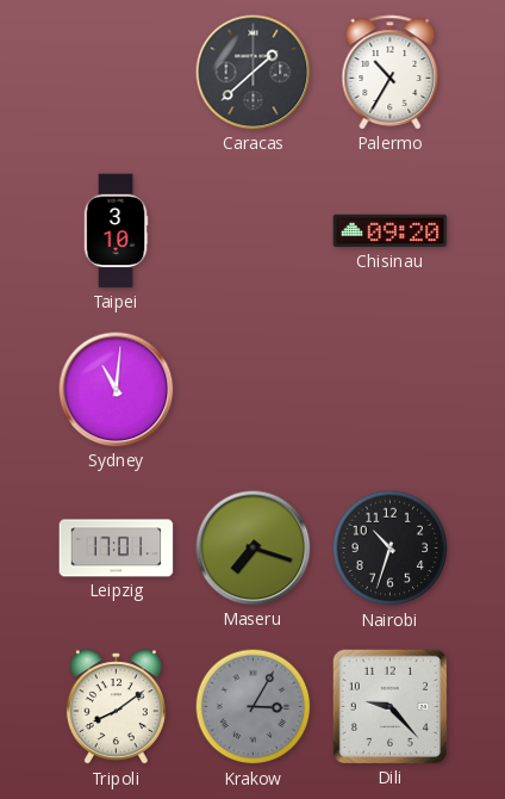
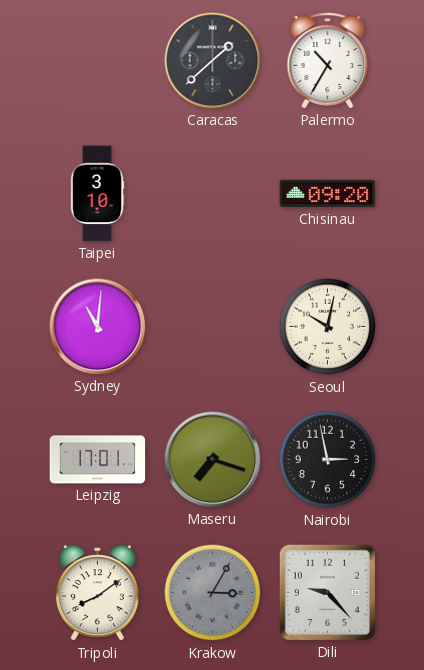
Seoul: none -> 10:02
Nairobi: 10:33 -> 2:58
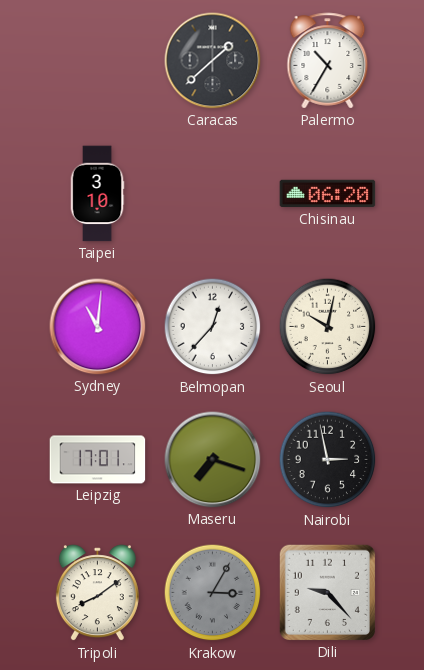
Chisinau: 09:20 -> 06:20
Belmopan: none -> 12:37
